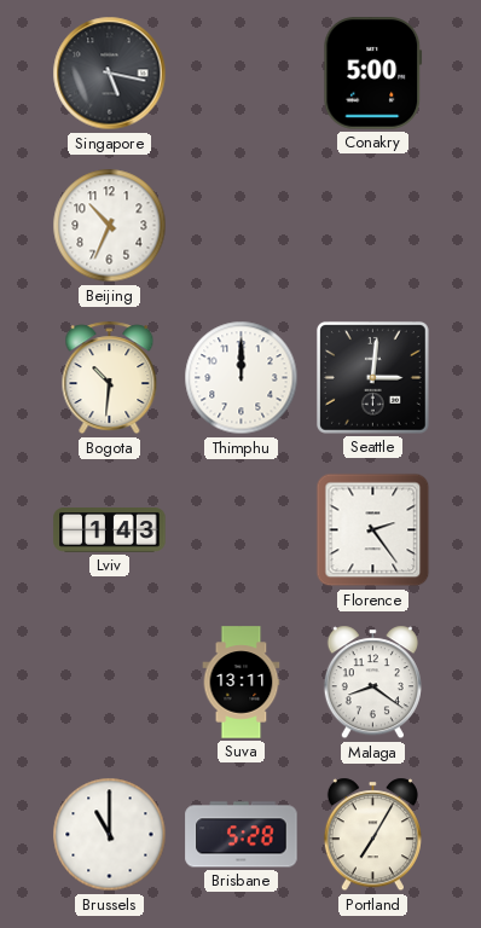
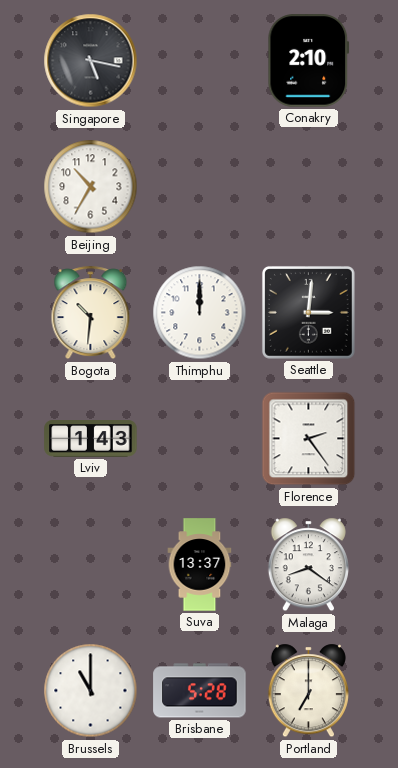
Conakry: 5:00 -> 2:10
Beijing: 10:34 -> 10:35
Suva: 13:11 -> 13:37
Portland: 7:05 -> 7:00
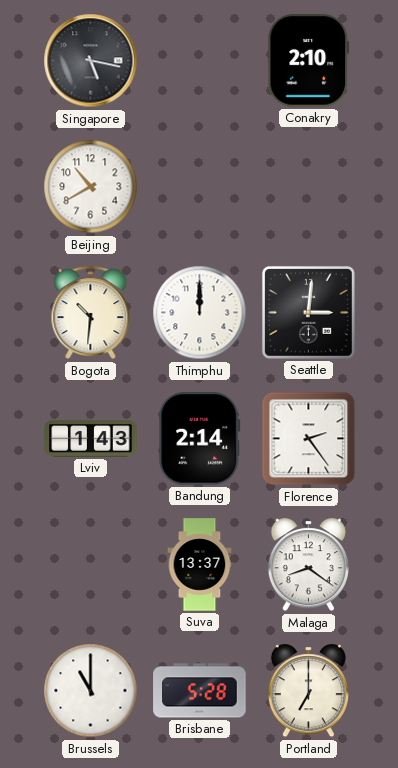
Beijing: 10:35 -> 10:40
Bandung: none -> 2:14
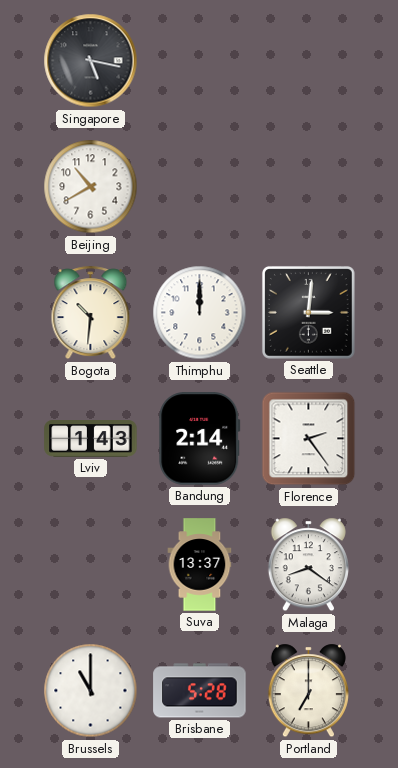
Conakry: 2:10 -> none
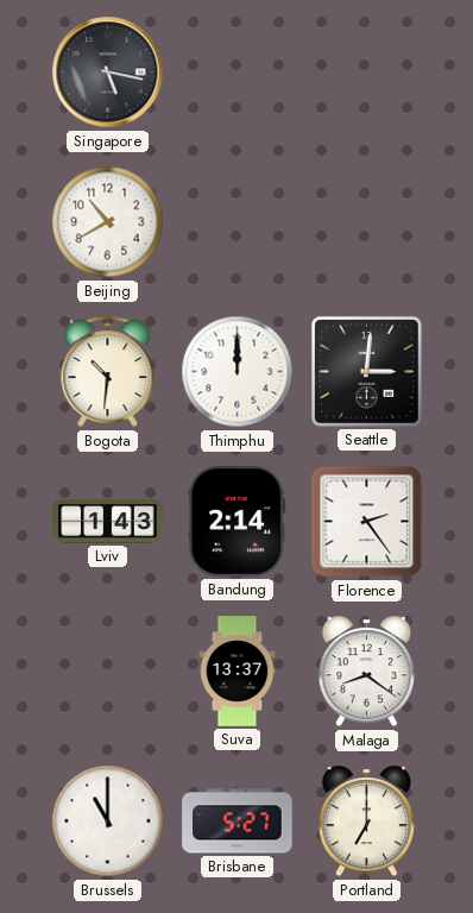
Brisbane: 5:28 -> 5:27
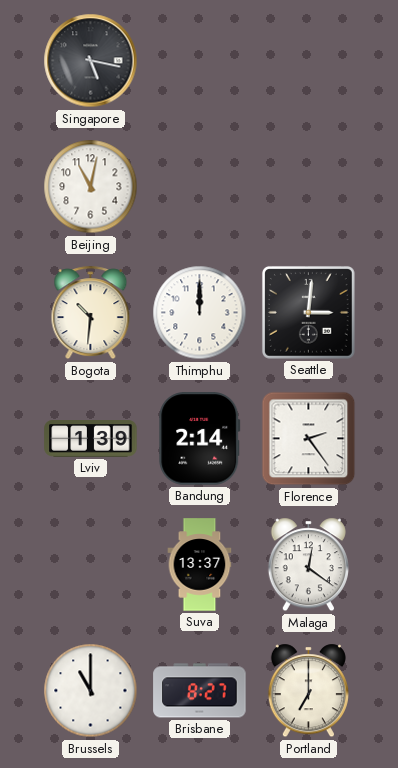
Beijing: 10:40 -> 11:02
Lviv: 1:43 -> 1:39
Malaga: 8:21 -> 12:21
Brisbane: 5:27 -> 8:27
